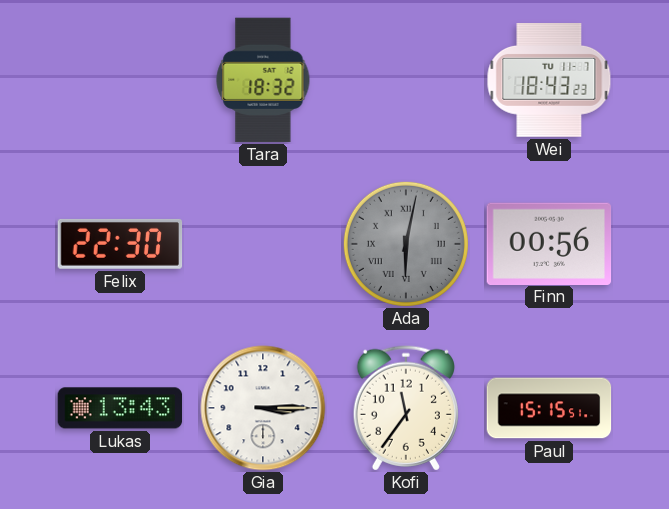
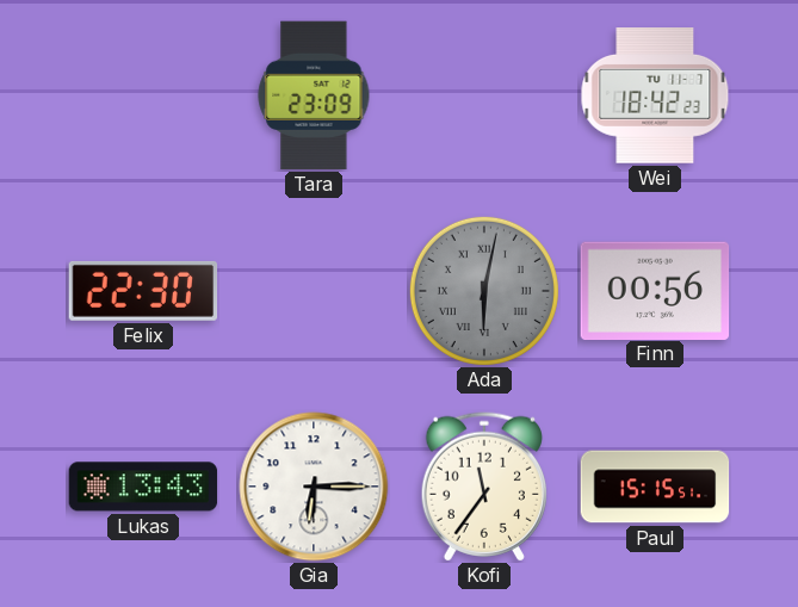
Tara: 18:32 -> 23:09
Wei: 18:43 -> 18:42
Gia: 3:15 -> 6:15
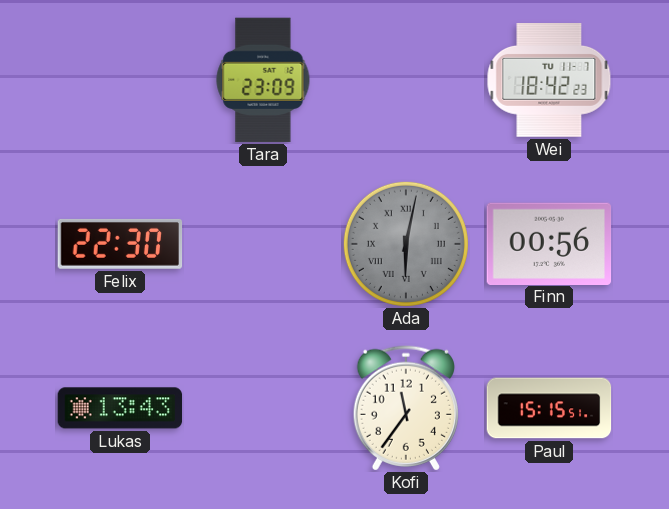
Gia: 6:15 -> none
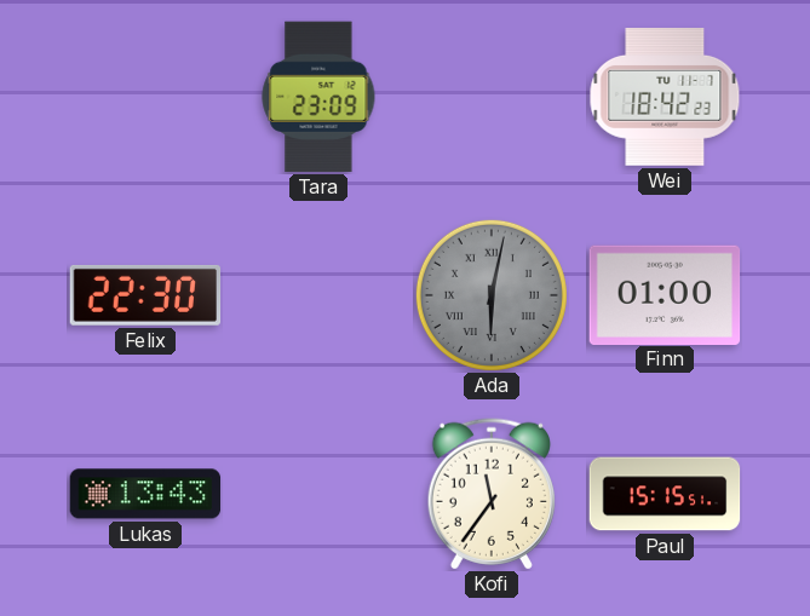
Finn: 00:56 -> 01:00
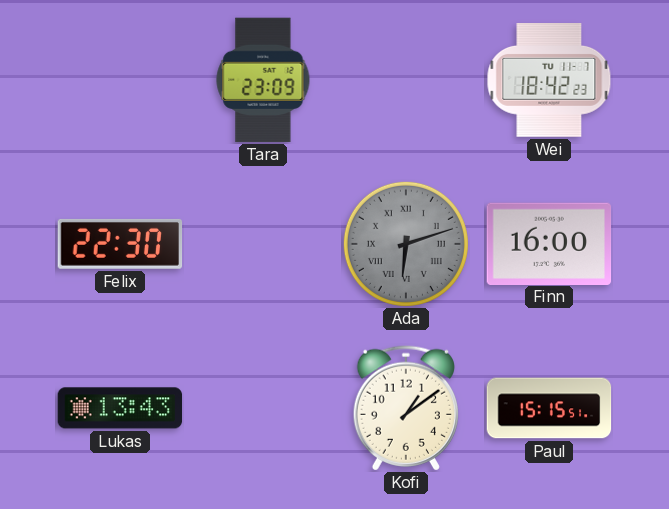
Ada: 6:02 -> 6:12
Finn: 01:00 -> 16:00
Kofi: 11:36 -> 1:09
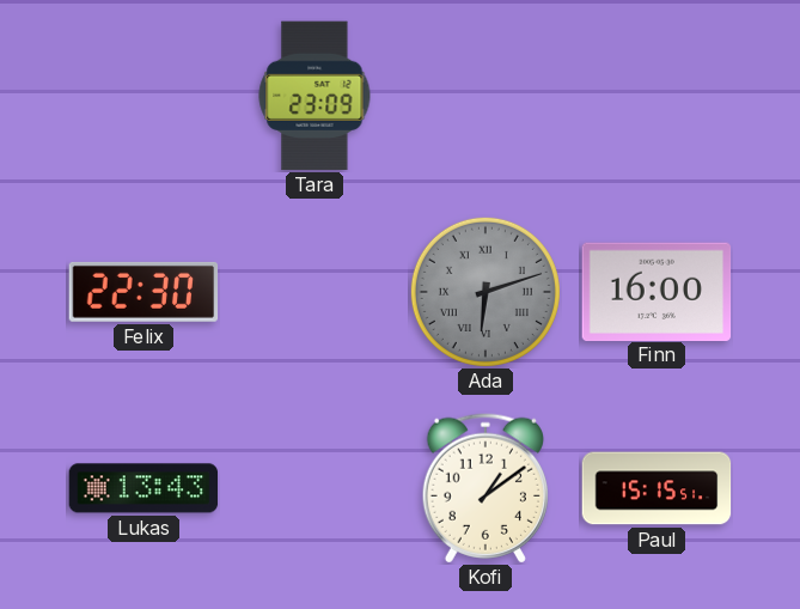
Wei: 18:42 -> none
